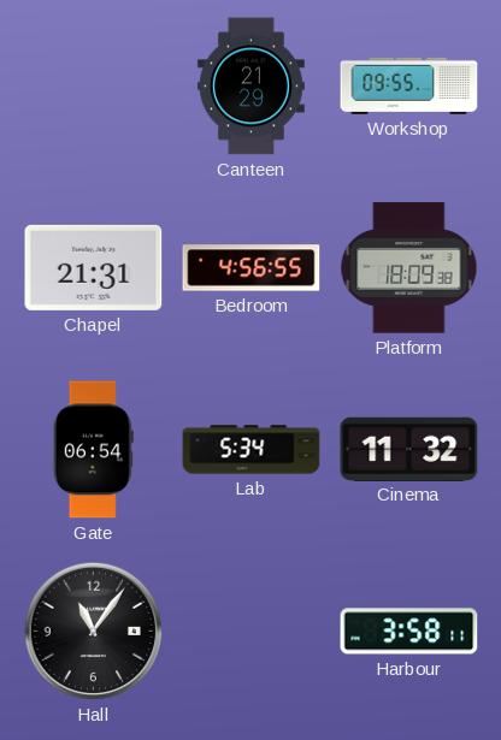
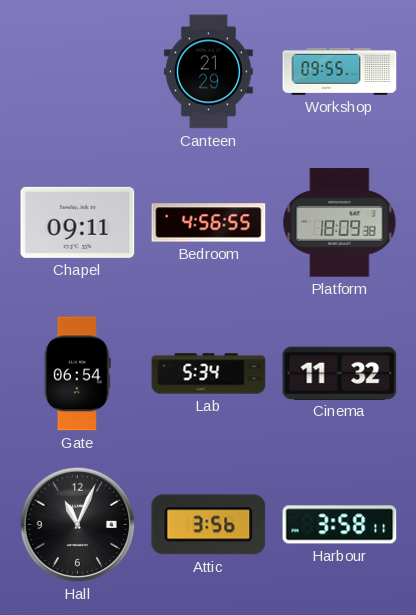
Chapel: 21:31 -> 09:11
Hall: 11:06 -> 11:04
Attic: none -> 3:56
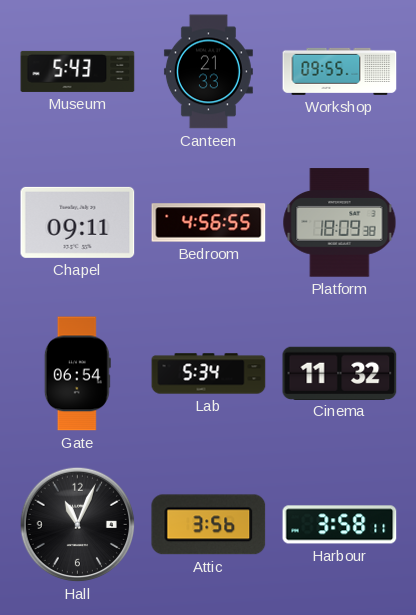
Museum: none -> 5:43
Canteen: 21:29 -> 21:33
